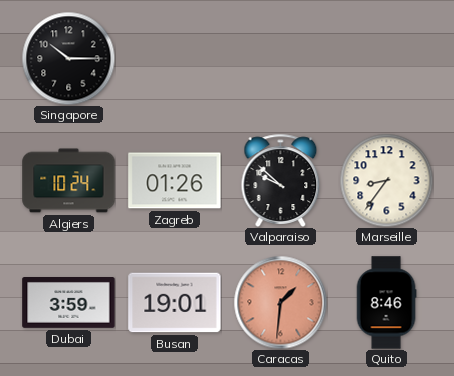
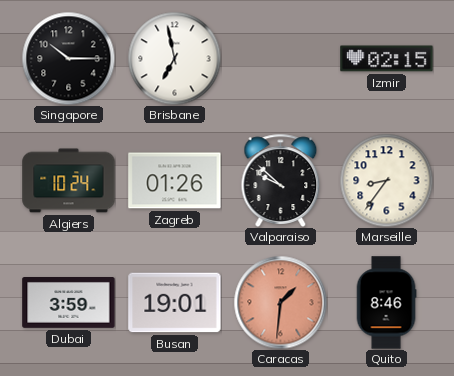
Brisbane: none -> 6:58
Izmir: none -> 02:15
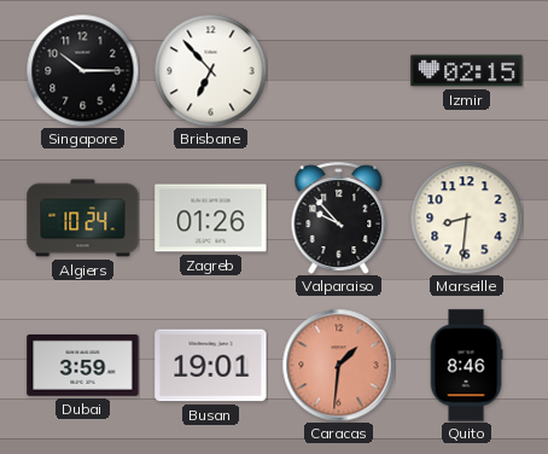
Brisbane: 6:58 -> 6:53
Valparaiso: 9:52 -> 9:53
Marseille: 8:36 -> 8:31
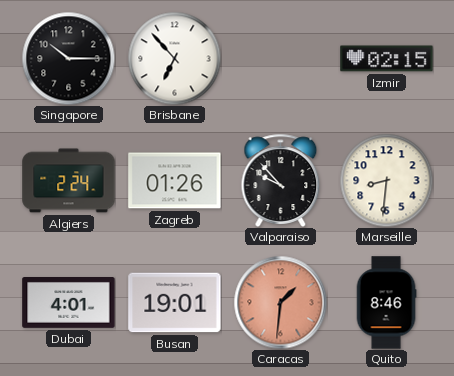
Algiers: 10:24 -> 2:24
Dubai: 3:59 -> 4:01
